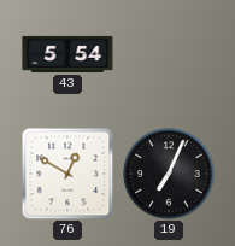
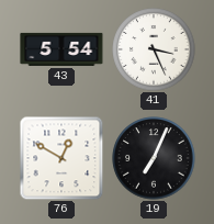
41: none -> 3:26
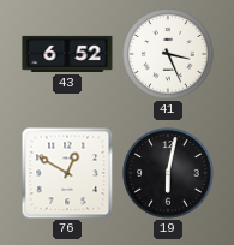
43: 5:54 -> 6:52
19: 7:04 -> 6:02
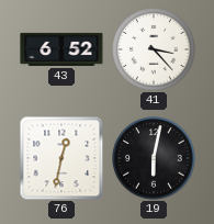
41: 3:26 -> 3:23
76: 12:50 -> 12:32
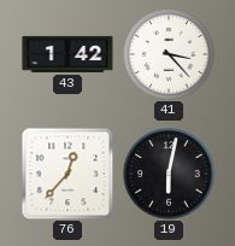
43: 6:52 -> 1:42
76: 12:32 -> 12:37
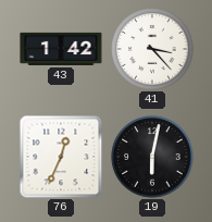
76: 12:37 -> 12:34
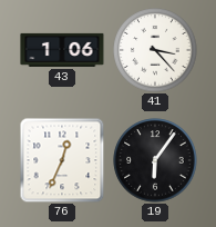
43: 1:42 -> 1:06
19: 6:02 -> 6:06
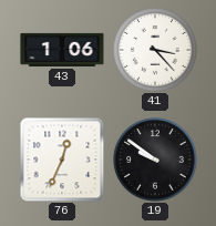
19: 6:06 -> 9:51
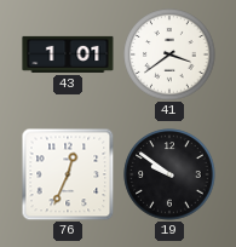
43: 1:06 -> 1:01
41: 3:23 -> 3:39
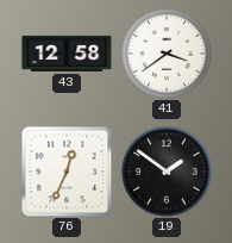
43: 1:01 -> 12:58
19: 9:51 -> 1:51
